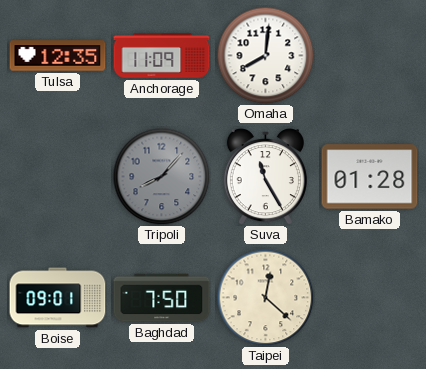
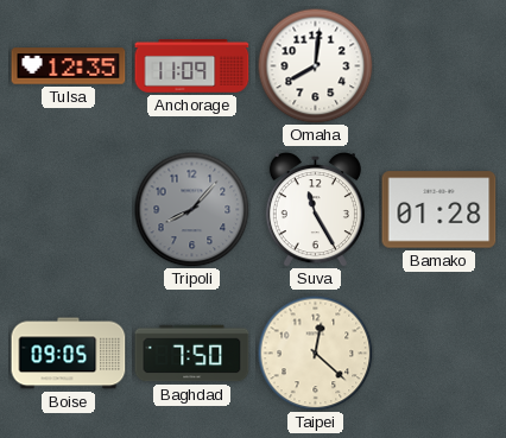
Boise: 09:01 -> 09:05
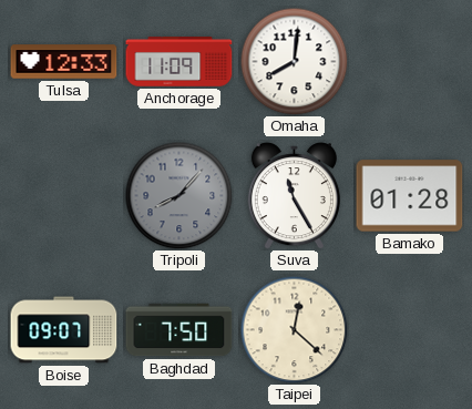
Tulsa: 12:35 -> 12:33
Boise: 09:05 -> 09:07
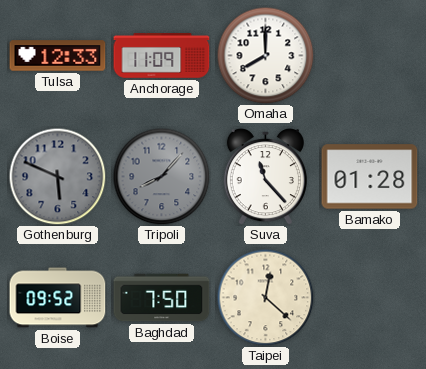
Omaha: 8:01 -> 8:00
Gothenburg: none -> 5:49
Suva: 11:25 -> 11:23
Boise: 09:07 -> 09:52
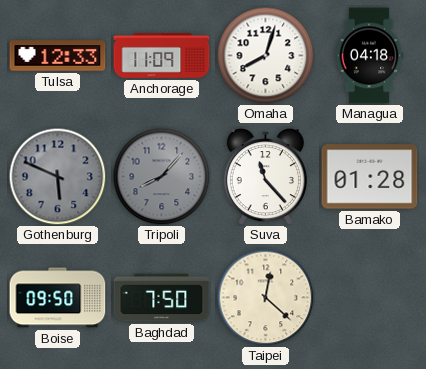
Omaha: 8:00 -> 8:03
Managua: none -> 04:18
Boise: 09:52 -> 09:50
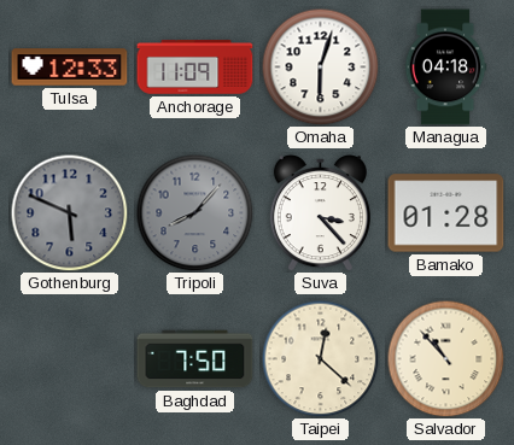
Omaha: 8:03 -> 6:03
Suva: 11:23 -> 3:23
Boise: 09:50 -> none
Salvador: none -> 10:53
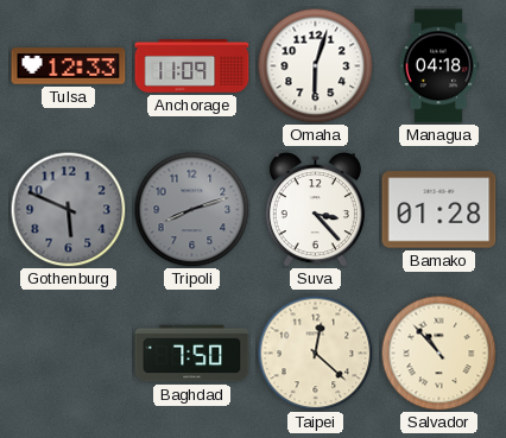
Tripoli: 8:07 -> 8:12
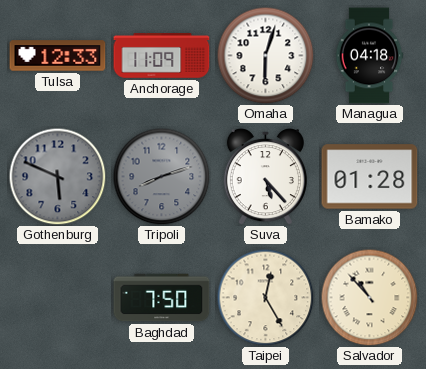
Suva: 3:23 -> 5:23
Taipei: 12:22 -> 12:25
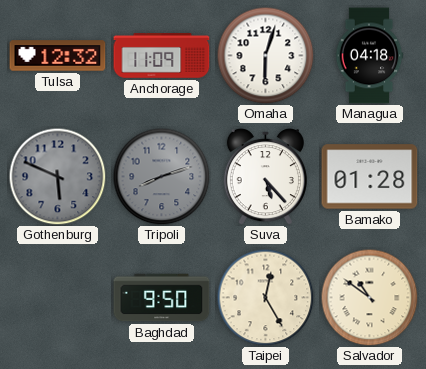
Tulsa: 12:33 -> 12:32
Baghdad: 7:50 -> 9:50
Salvador: 10:53 -> 10:51
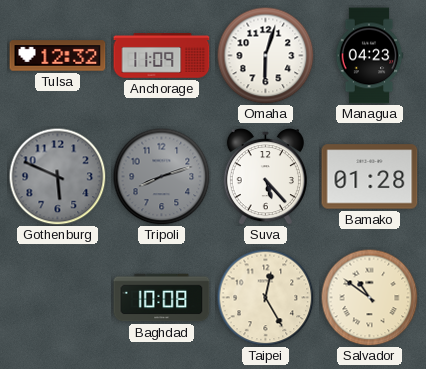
Managua: 04:18 -> 04:23
Baghdad: 9:50 -> 10:08
